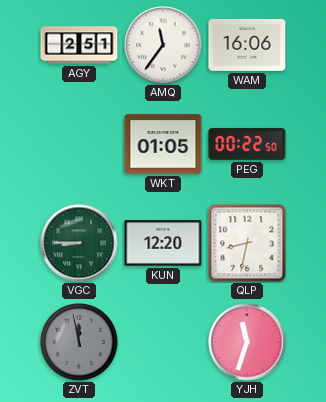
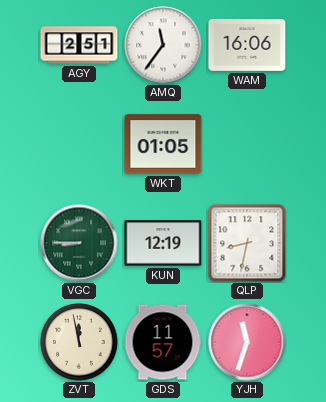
PEG: 00:22 -> none
KUN: 12:20 -> 12:19
ZVT dial: grey -> cream
GDS: none -> 11:57
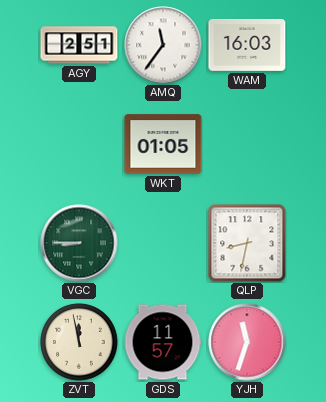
WAM: 16:06 -> 16:03
KUN: 12:19 -> none
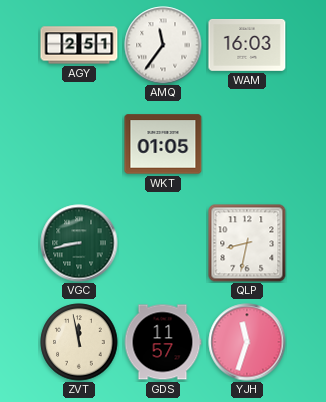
VGC: 8:45 -> 8:43
